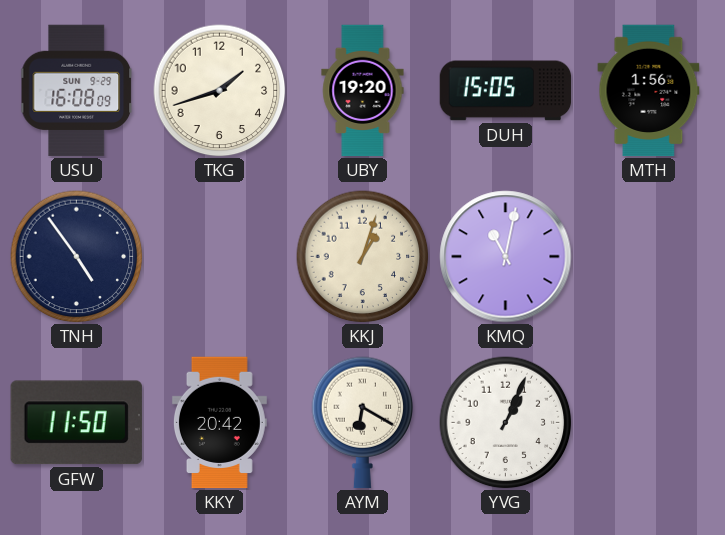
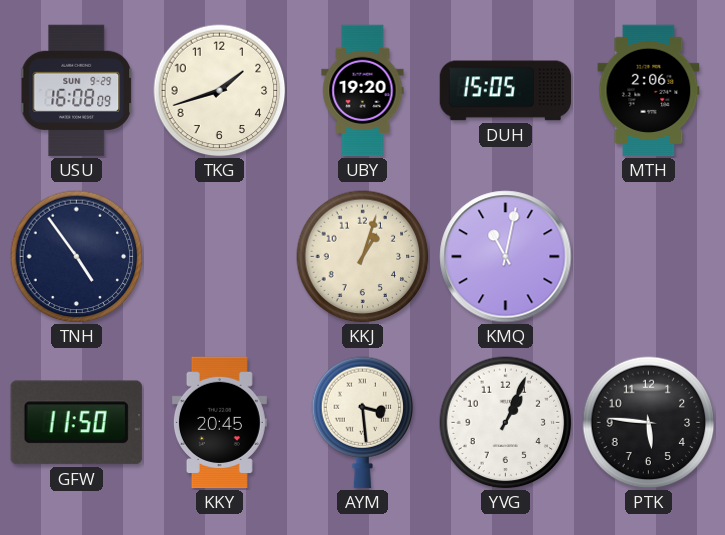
MTH: 1:56 -> 2:06
KKY: 20:42 -> 20:45
AYM: 6:20 -> 3:29
PTK: none -> 5:46
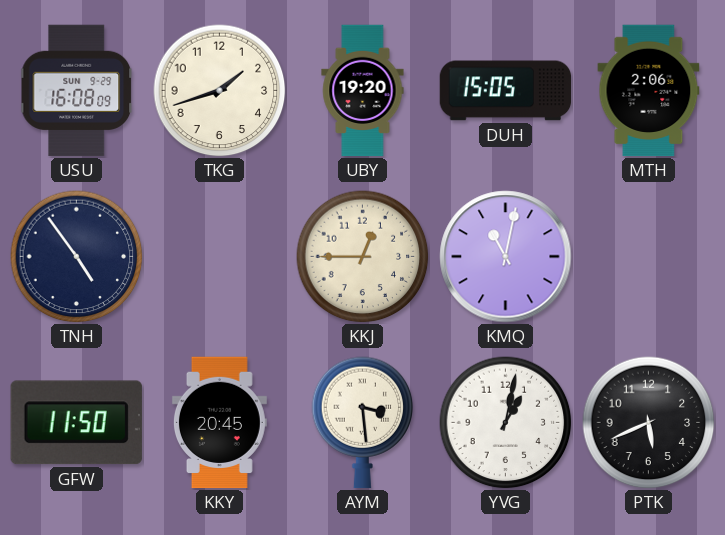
KKJ: 1:03 -> 12:45
YVG: 1:04 -> 1:02
PTK: 5:46 -> 5:41
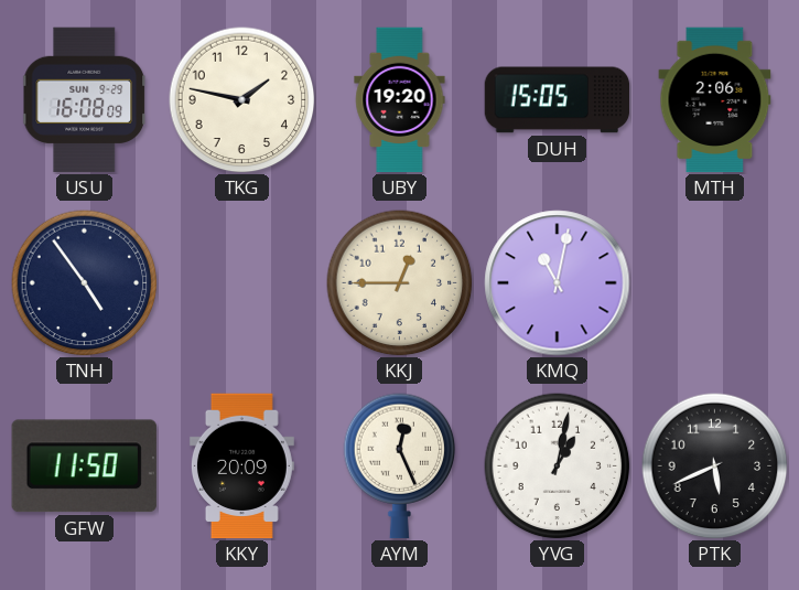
TKG: 1:42 -> 1:47
KKY: 20:45 -> 20:09
AYM: 3:29 -> 12:26
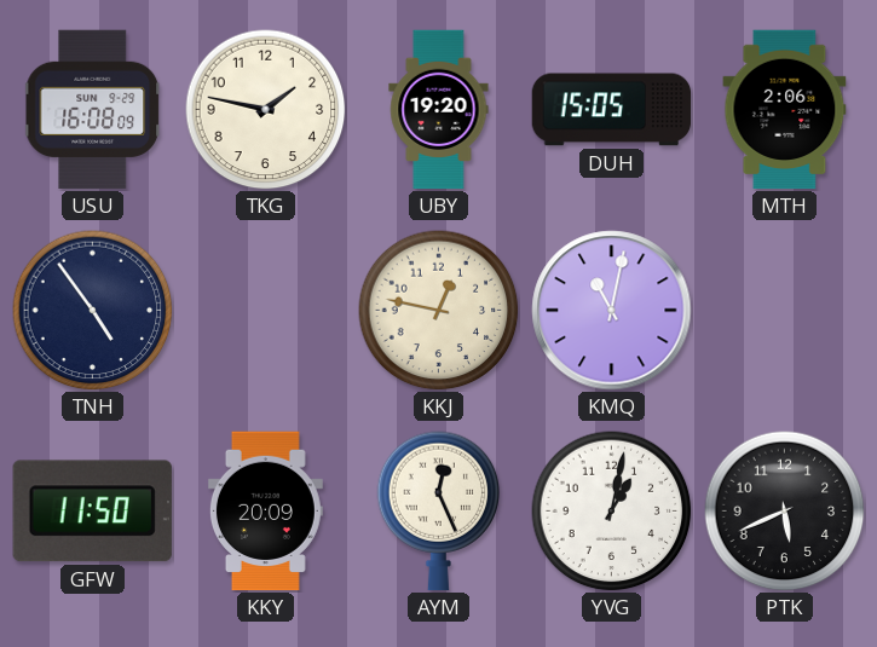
KKJ: 12:45 -> 12:47
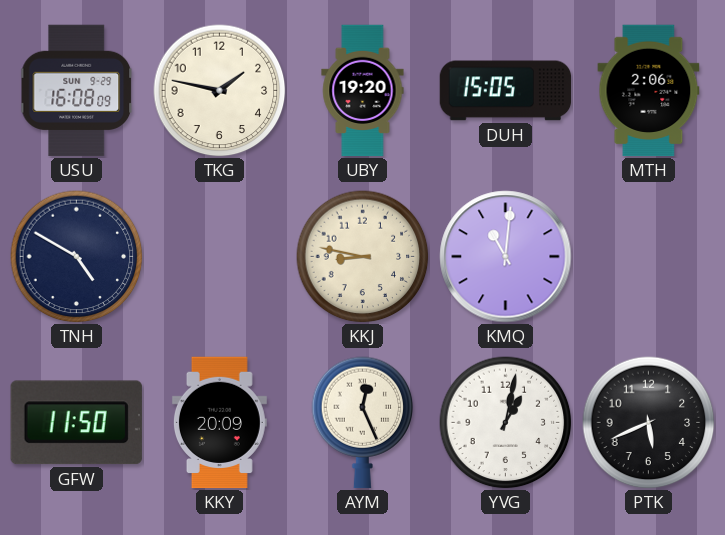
TNH: 4:54 -> 4:50
KKJ: 12:47 -> 8:47
KMQ: 11:02 -> 11:01
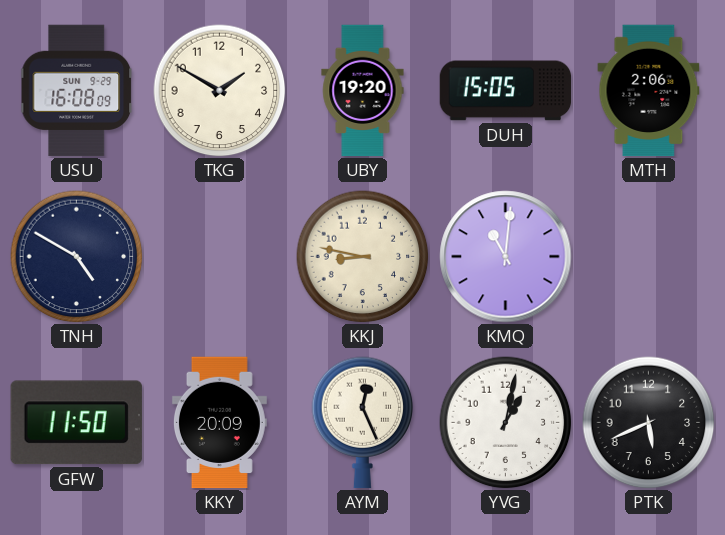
TKG: 1:47 -> 1:50
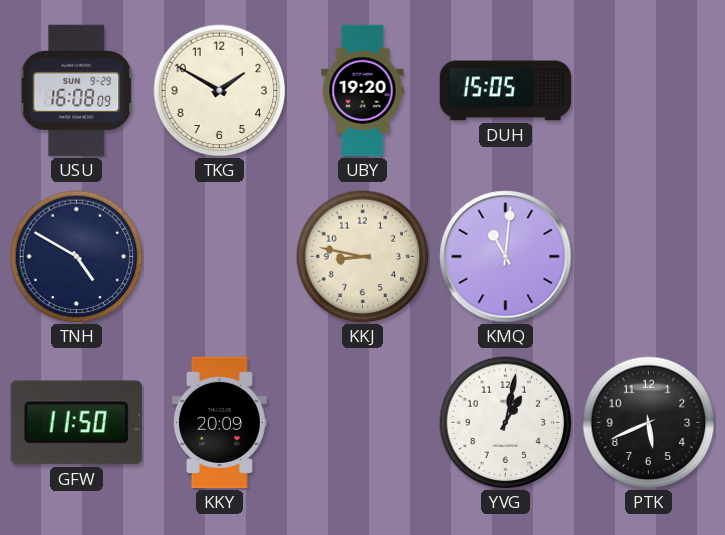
MTH: 2:06 -> none
AYM: 12:26 -> none
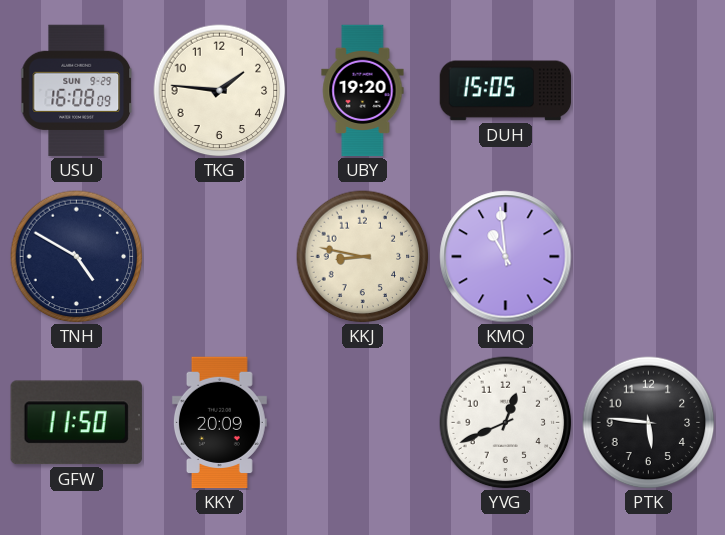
TKG: 1:50 -> 1:46
KMQ: 11:01 -> 10:59
YVG: 1:02 -> 12:41
PTK: 5:41 -> 5:46
